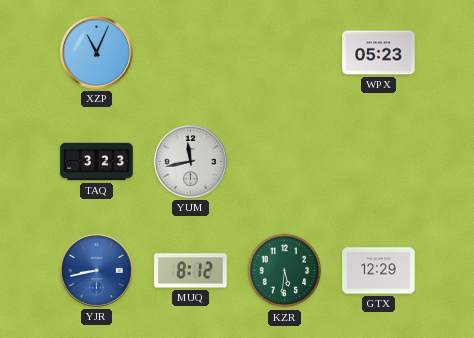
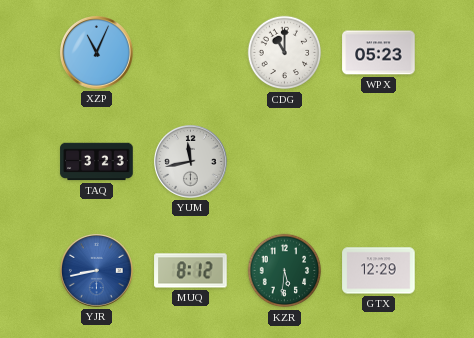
CDG: none -> 11:00
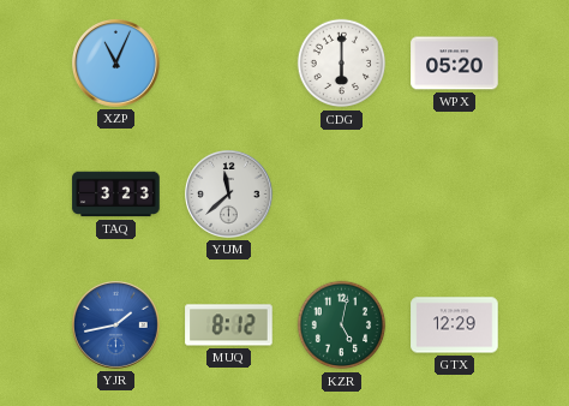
CDG: 11:00 -> 6:00
WPX: 05:23 -> 05:20
YUM: 11:43 -> 11:38
YJR: 8:43 -> 1:43
KZR: 5:31 -> 5:02
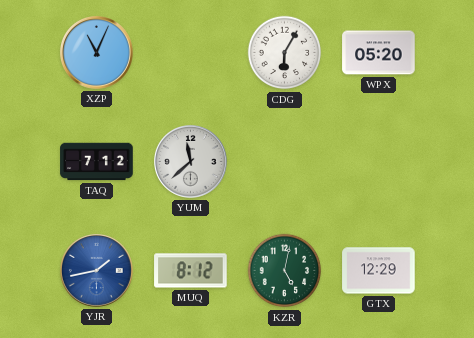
CDG: 6:00 -> 6:05
TAQ: 3:23 -> 7:12
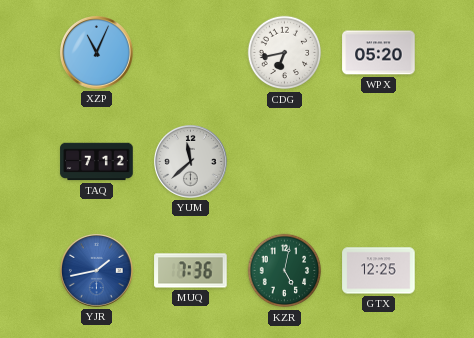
CDG: 6:05 -> 6:43
MUQ: 8:12 -> 7:36
GTX: 12:29 -> 12:25
